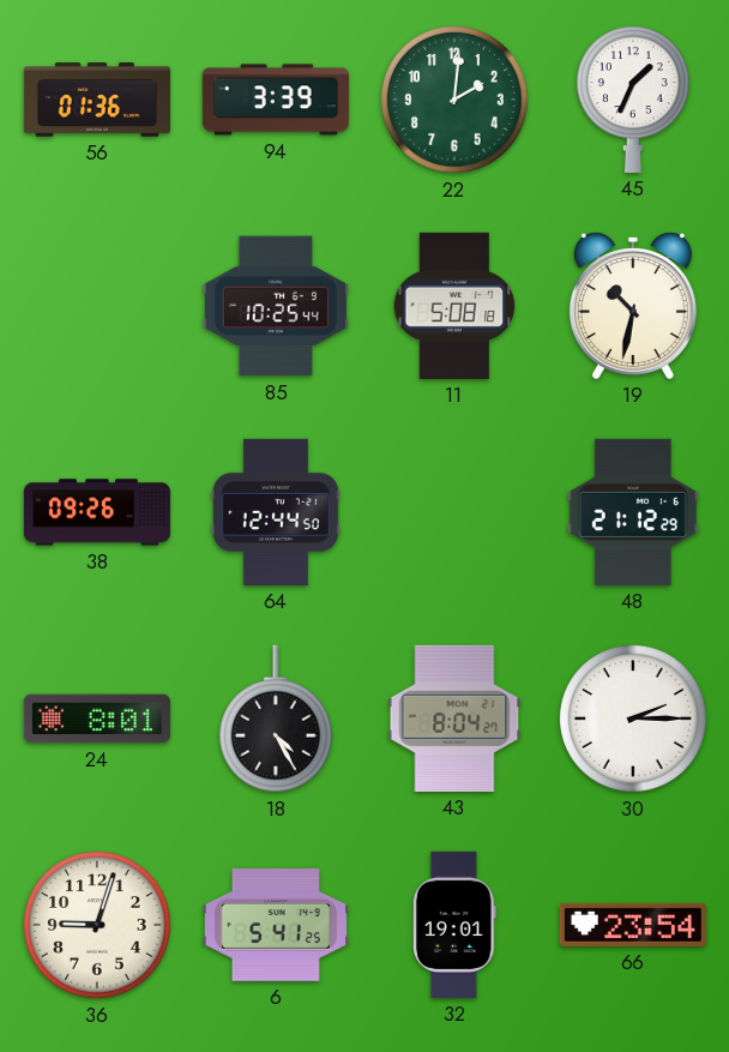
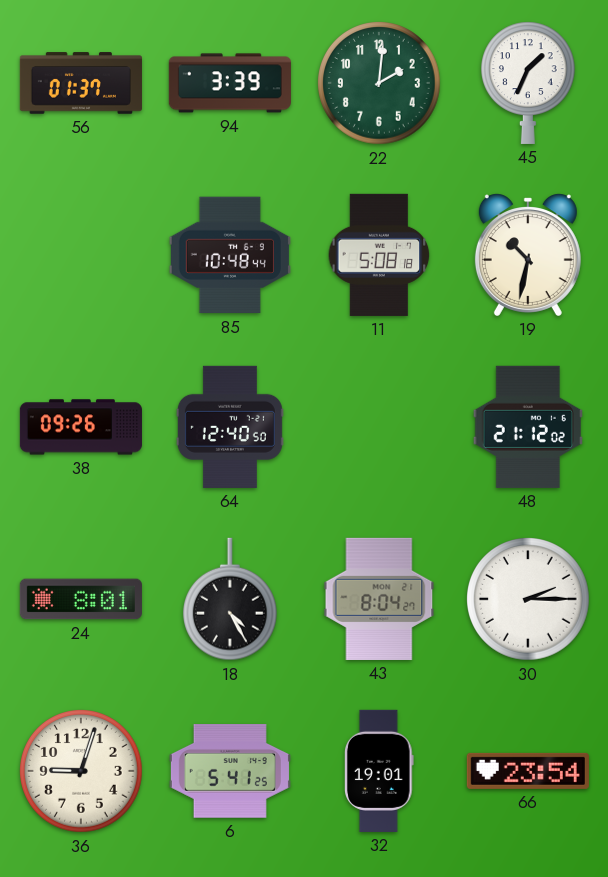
56: 01:36 -> 01:37
85: 10:25 -> 10:48
64: 12:44 -> 12:40
48: 21:12:29 -> 21:12:02
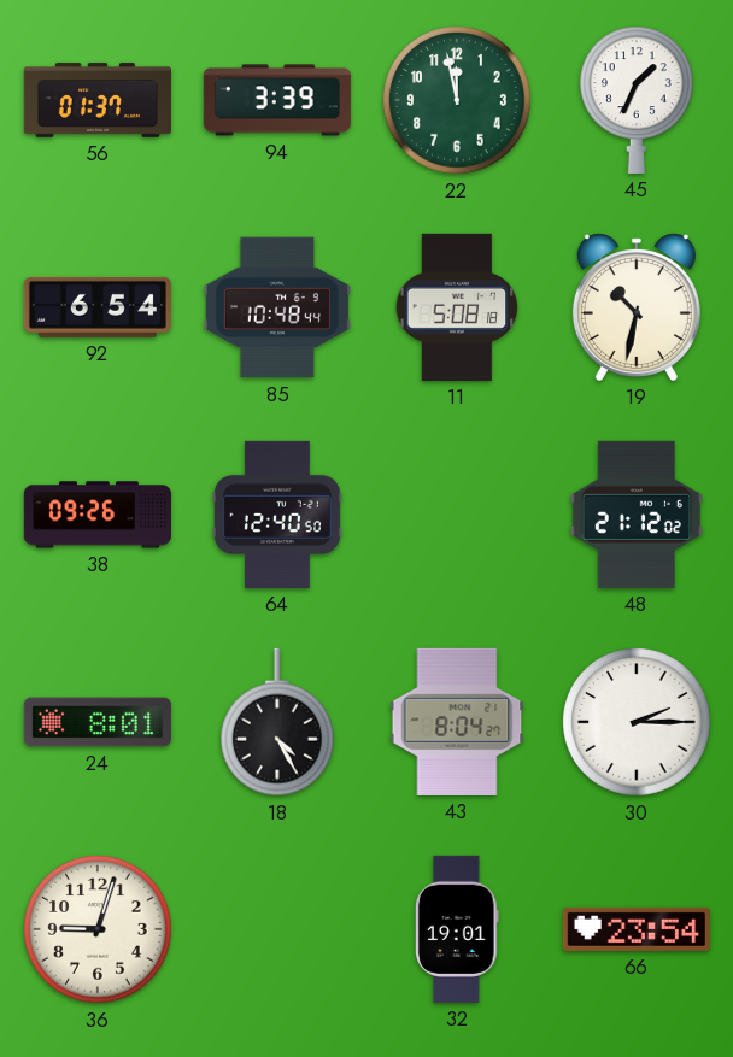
22: 2:01 -> 11:58
92: none -> 6:54
6: 5:41 -> none
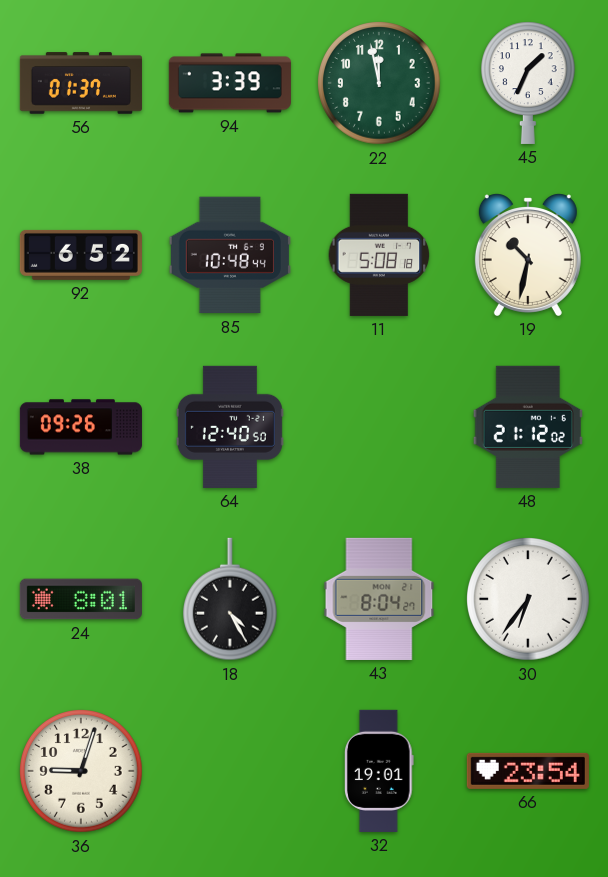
92: 6:54 -> 6:52
30: 2:15 -> 6:36
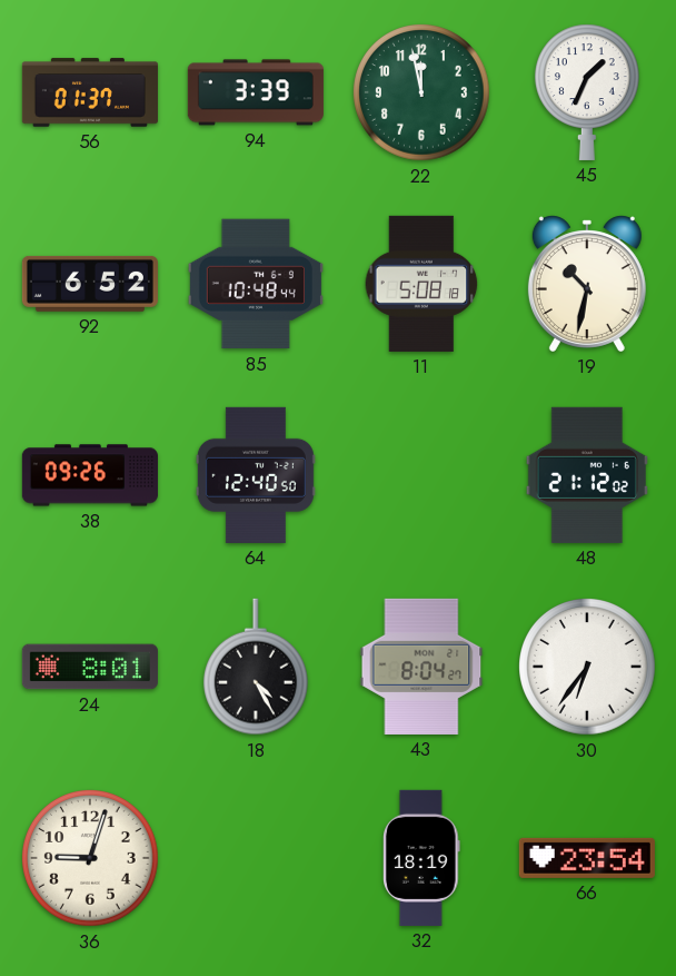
32: 19:01 -> 18:19
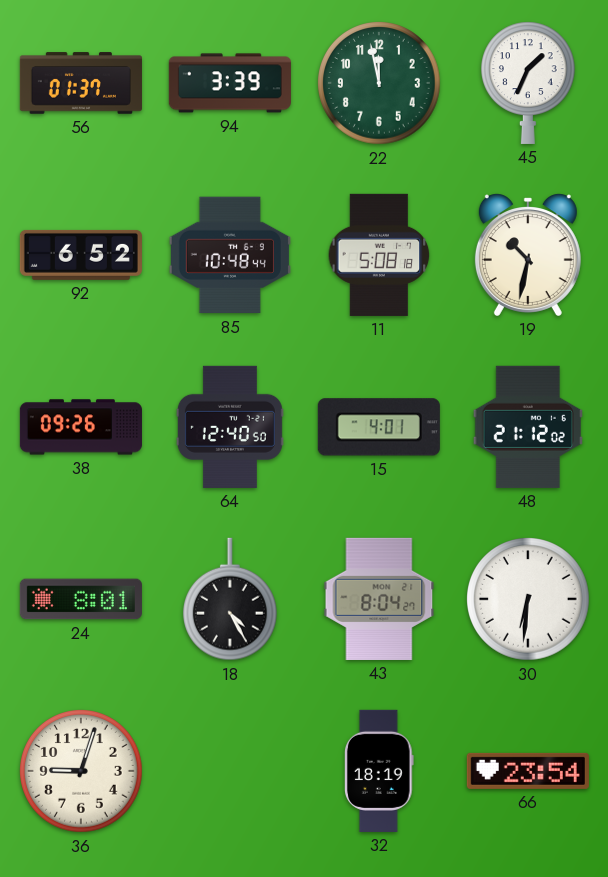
15: none -> 4:01
30: 6:36 -> 6:31
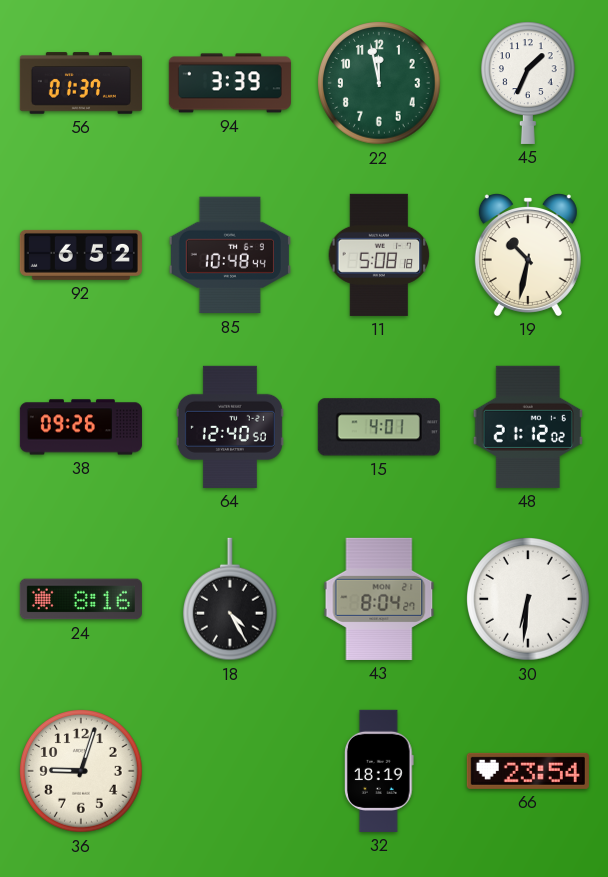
24: 8:01 -> 8:16
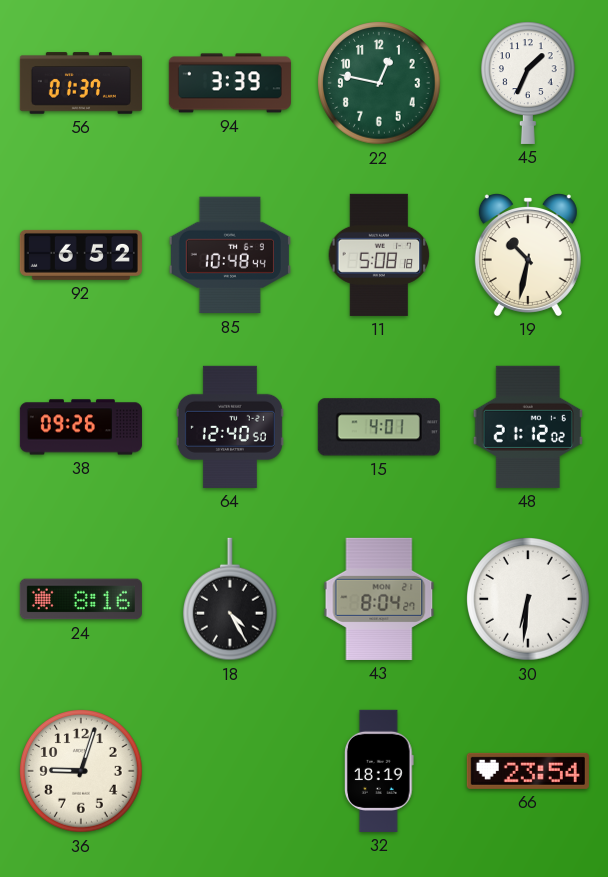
22: 11:58 -> 12:47
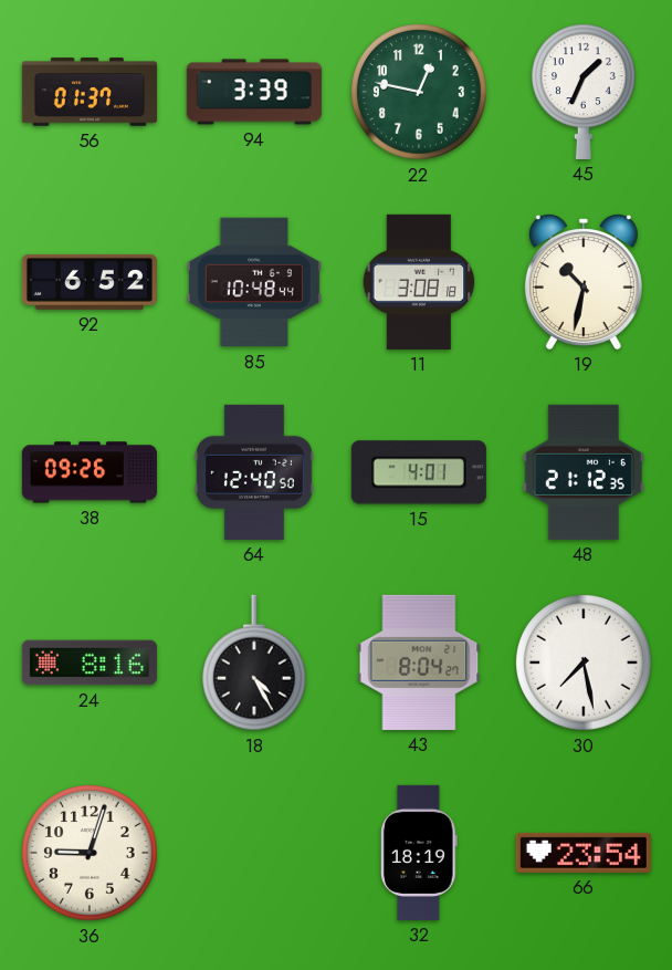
11: 5:08 -> 3:08
48: 21:12:02 -> 21:12:35
30: 6:31 -> 7:28
